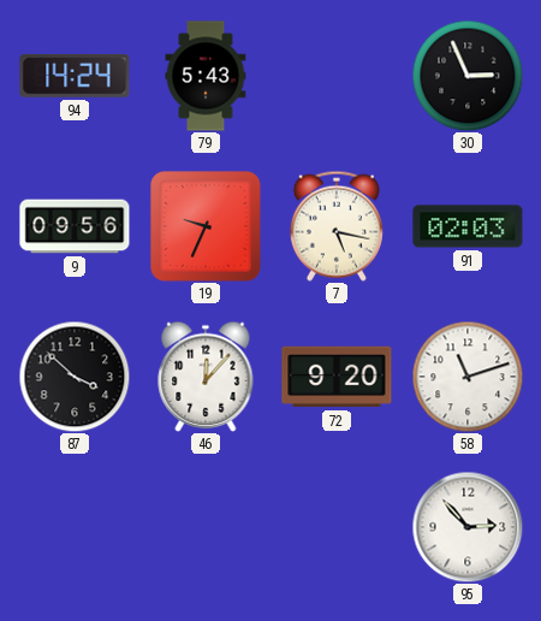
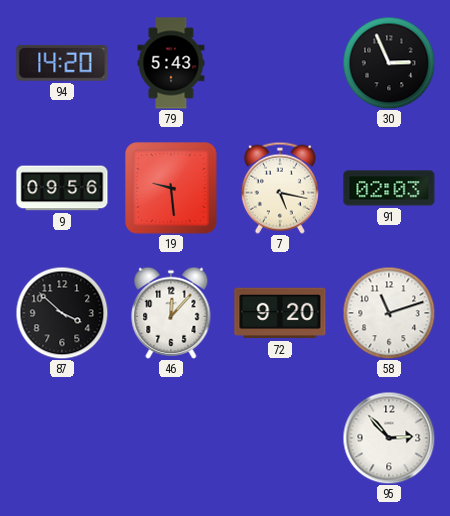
94: 14:24 -> 14:20
19: 9:34 -> 9:29
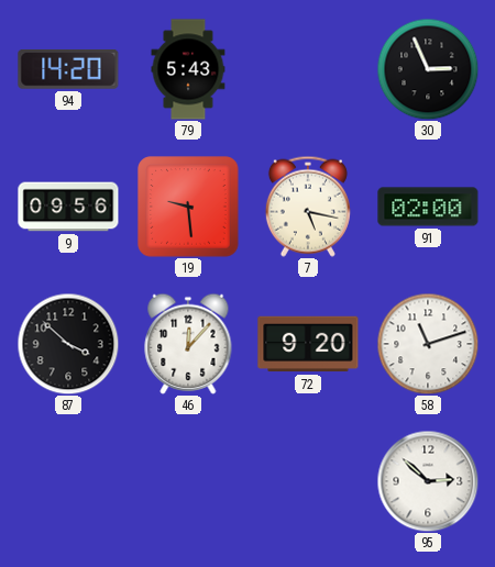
91: 02:03 -> 02:00
95: 2:53 -> 2:52
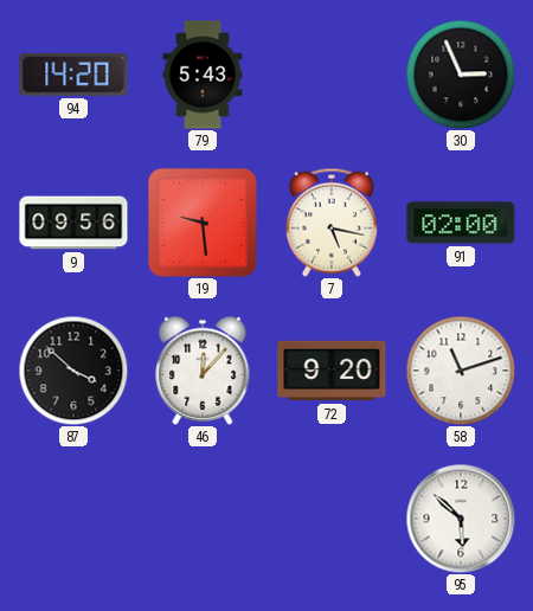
95: 2:52 -> 5:52
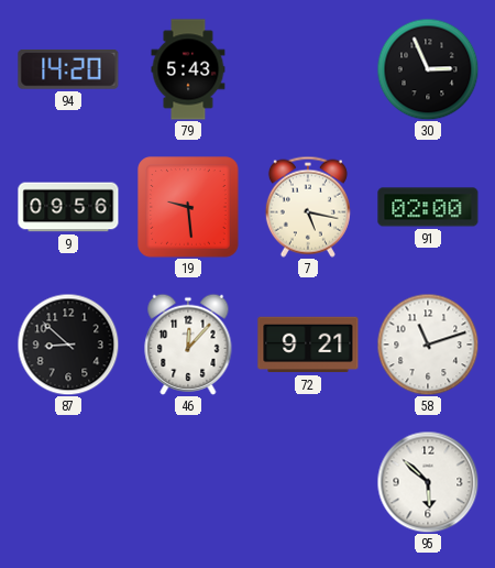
87: 3:52 -> 8:52
72: 9:20 -> 9:21
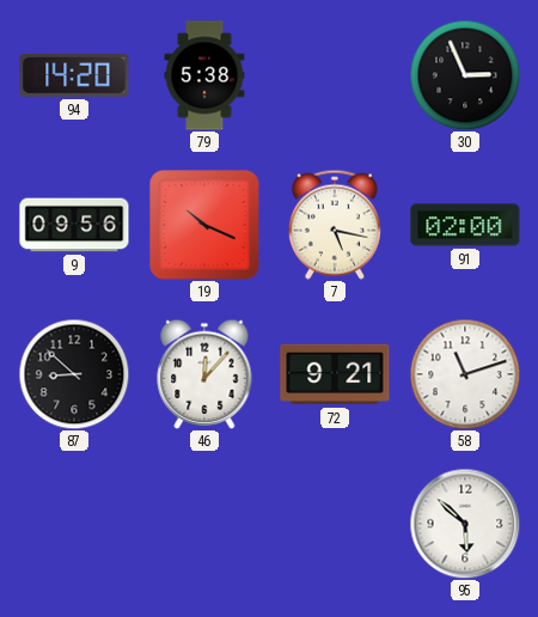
79: 5:43 -> 5:38
19: 9:29 -> 10:19
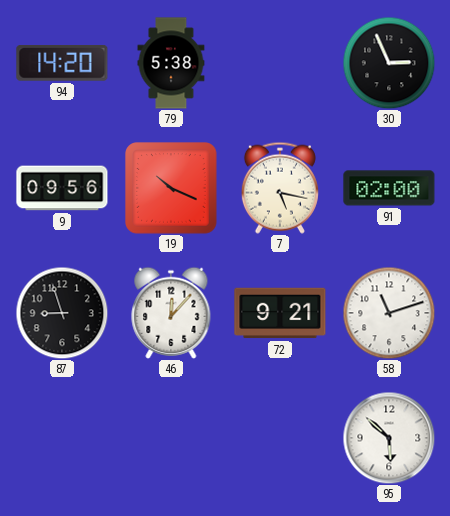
87: 8:52 -> 8:57
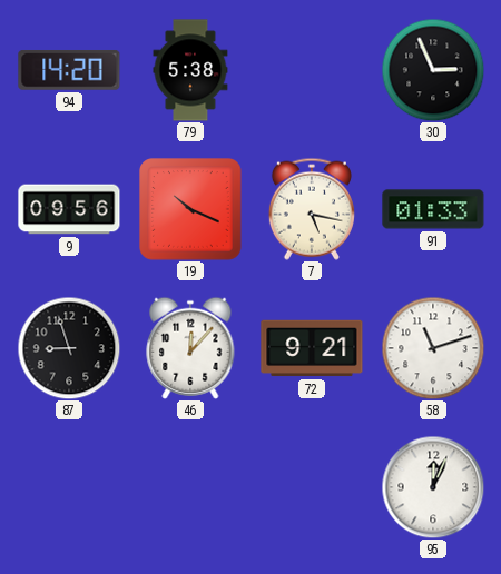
91: 02:00 -> 01:33
95: 5:52 -> 12:04
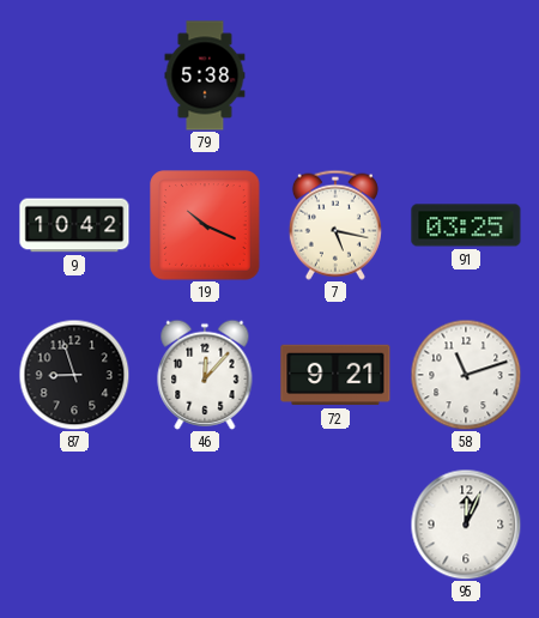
94: 14:20 -> none
30: 2:56 -> none
9: 09:56 -> 10:42
91: 01:33 -> 03:25
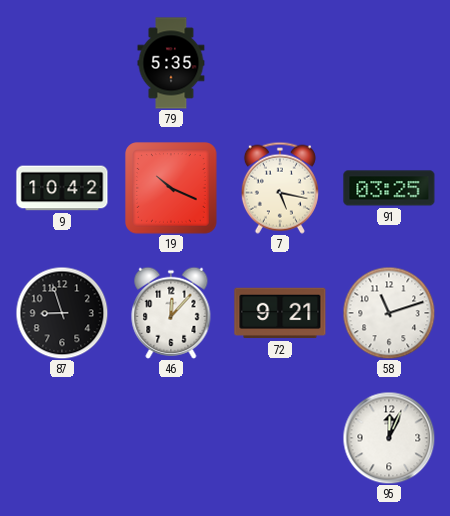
79: 5:38 -> 5:35
